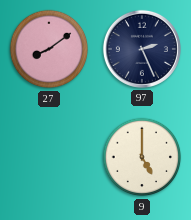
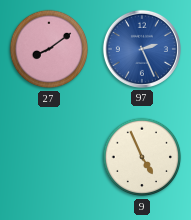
97 dial: navy -> blue
9: 5:00 -> 4:56
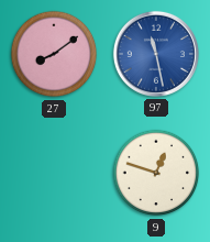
97: 2:26 -> 11:28
9: 4:56 -> 12:48
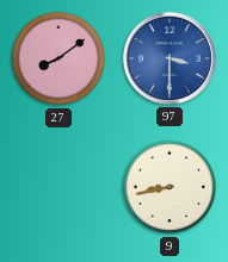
97: 11:28 -> 3:30
9: 12:48 -> 8:43
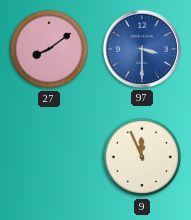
9: 8:43 -> 11:56
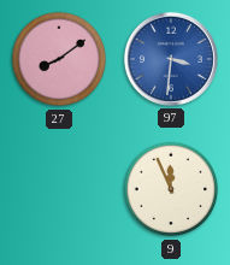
97: 3:30 -> 3:31
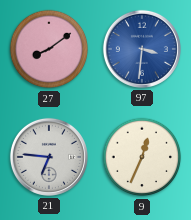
21: none -> 6:46
9: 11:56 -> 12:34
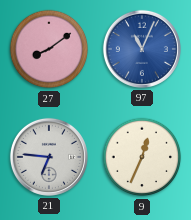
97: 3:31 -> 11:04
